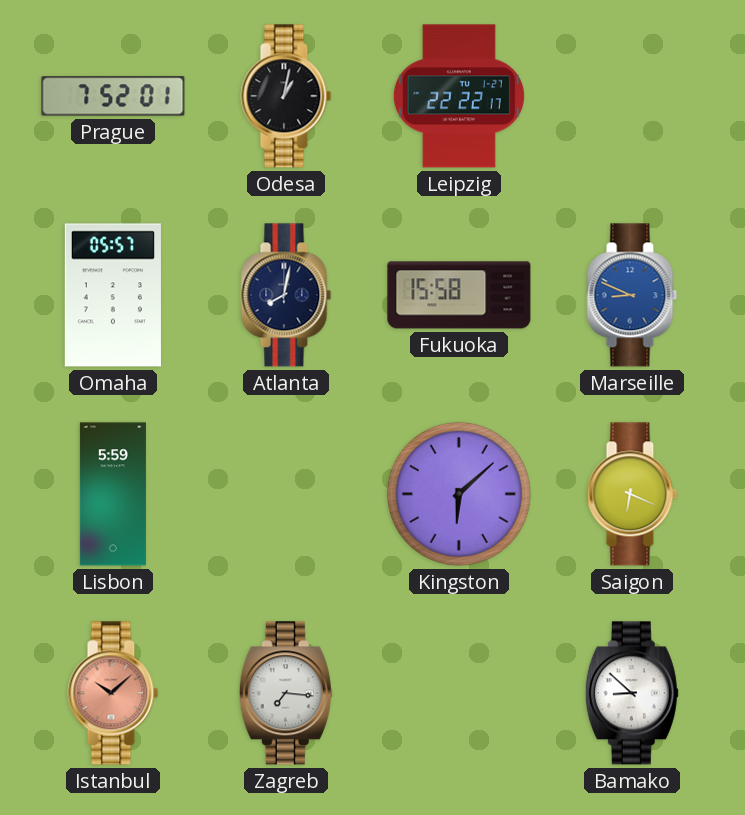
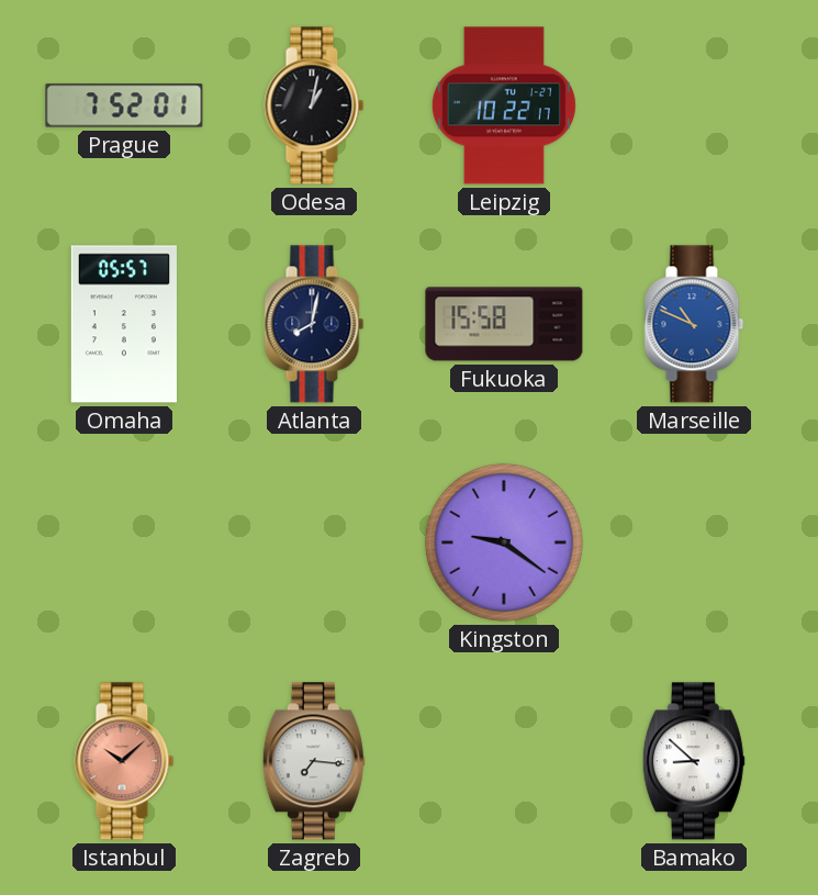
Leipzig: 22:22 -> 10:22
Marseille: 8:49 -> 10:49
Lisbon: 5:59 -> none
Kingston: 6:08 -> 9:21
Saigon: 6:19 -> none
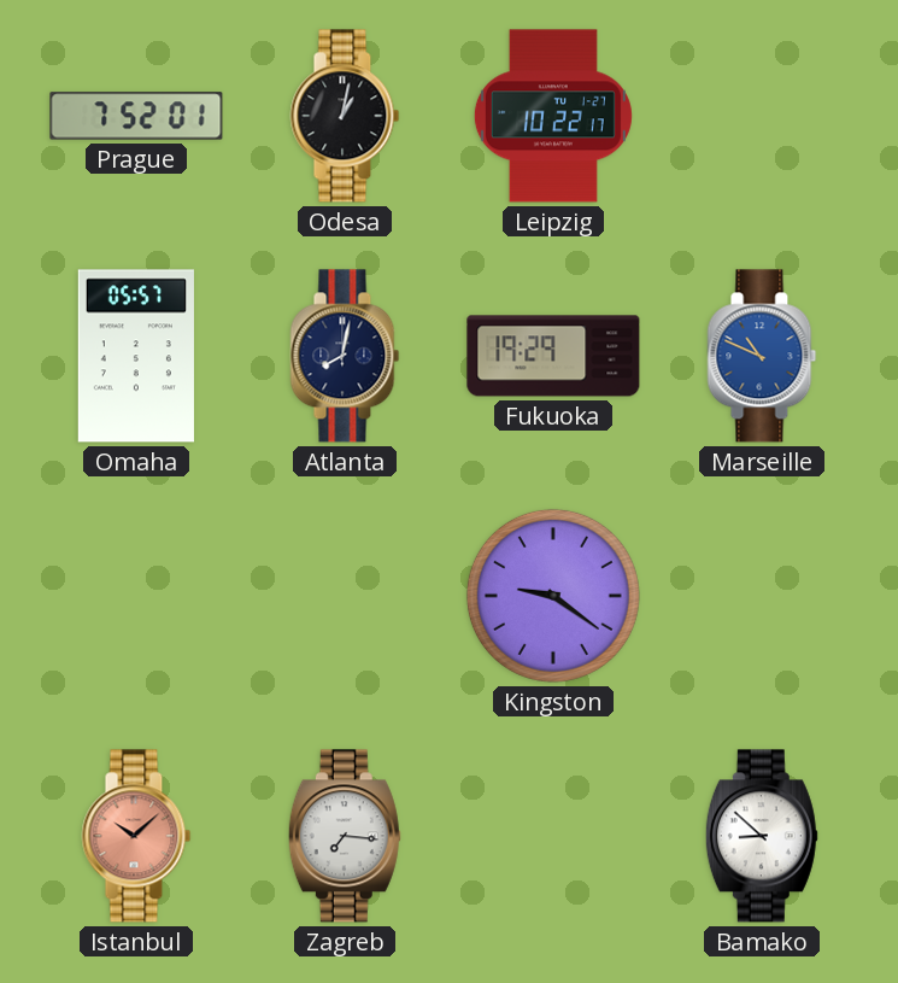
Fukuoka: 15:58 -> 19:29
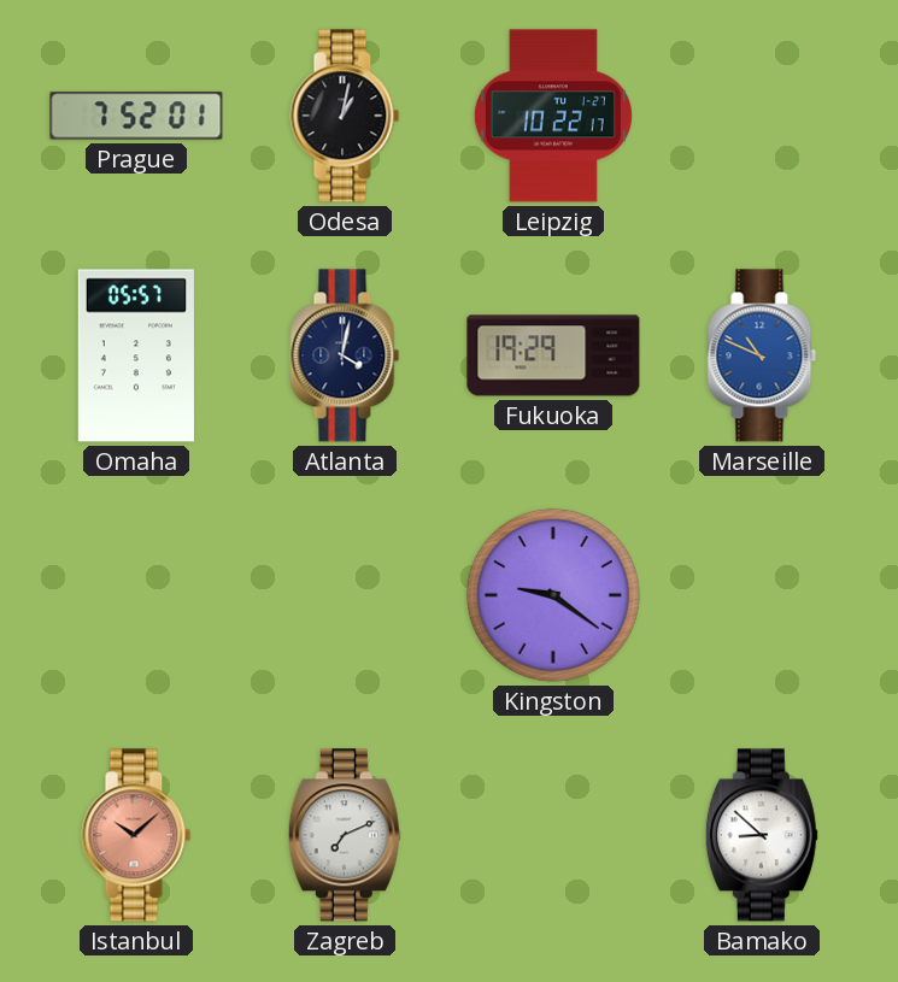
Atlanta: 8:02 -> 4:02
Zagreb: 7:16 -> 7:11
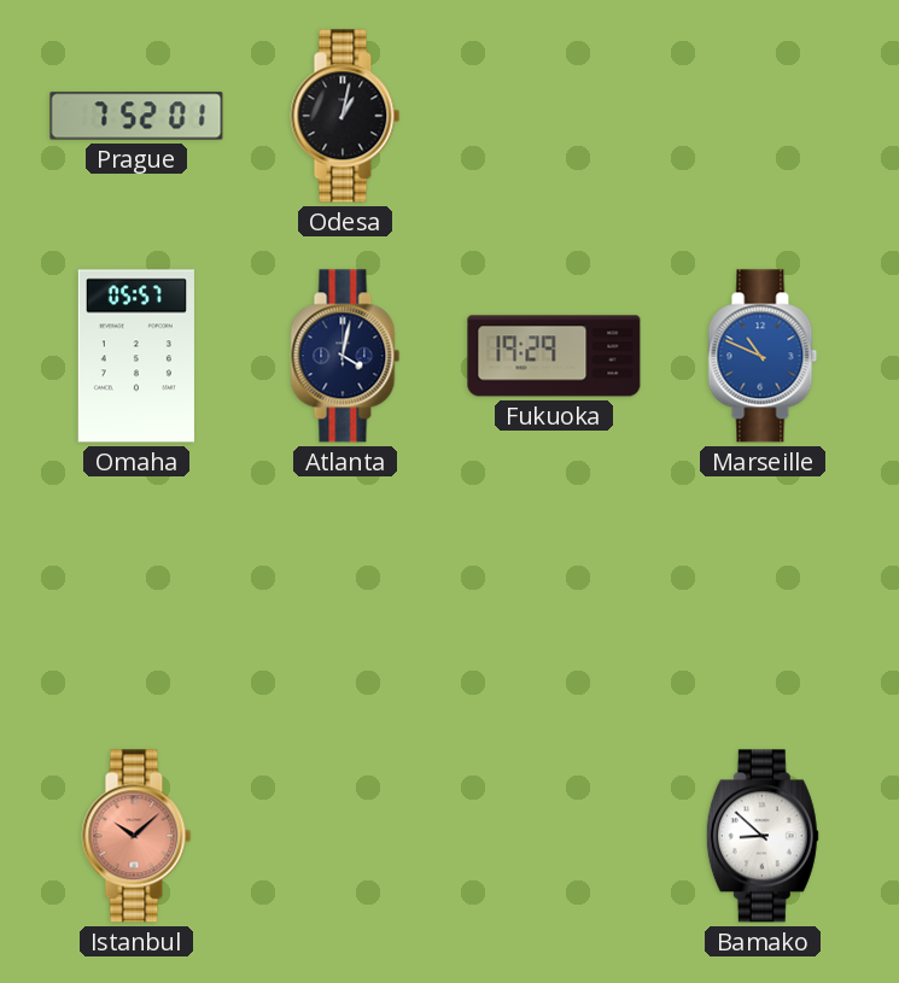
Leipzig: 10:22 -> none
Kingston: 9:21 -> none
Zagreb: 7:11 -> none
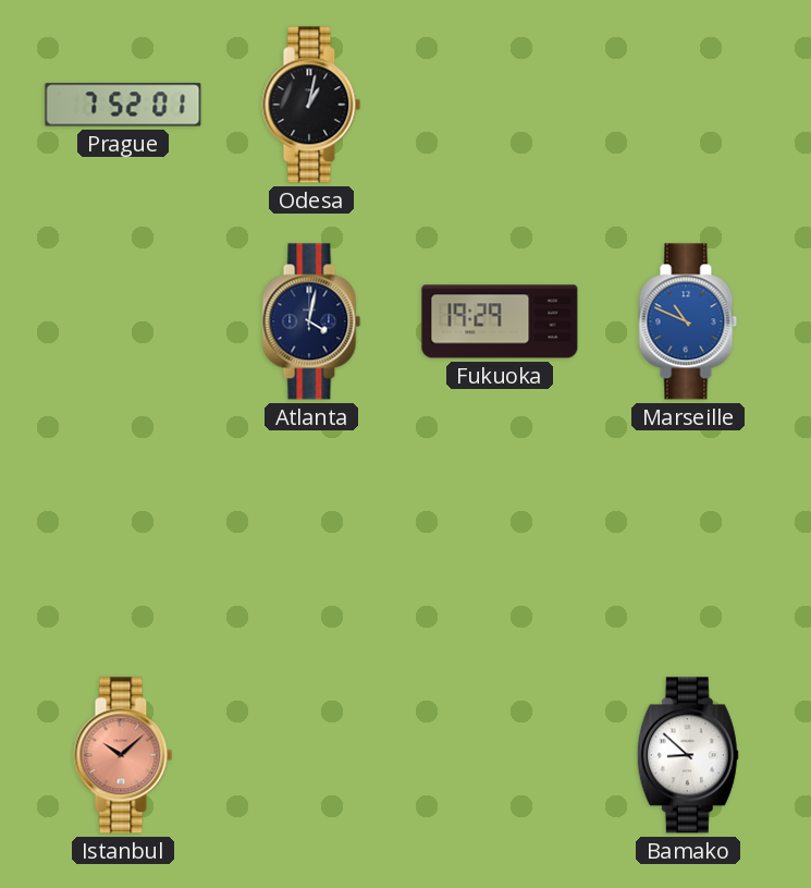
Omaha: 05:57 -> none
